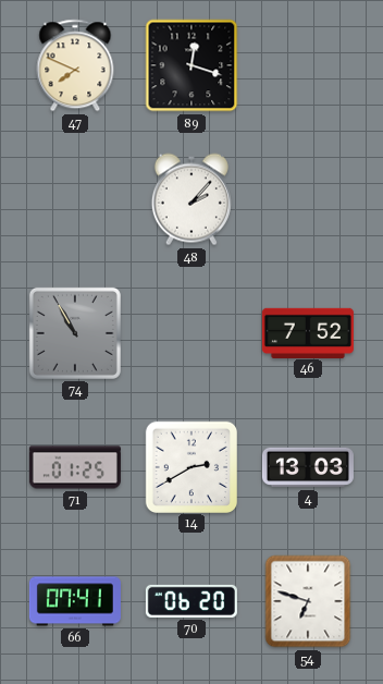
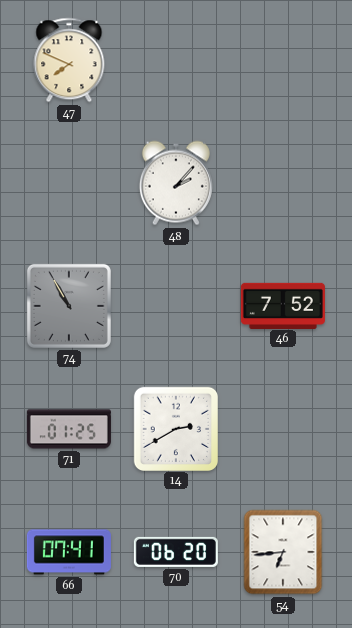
89: 12:18 -> none
4: 13:03 -> none
54: 6:48 -> 6:44
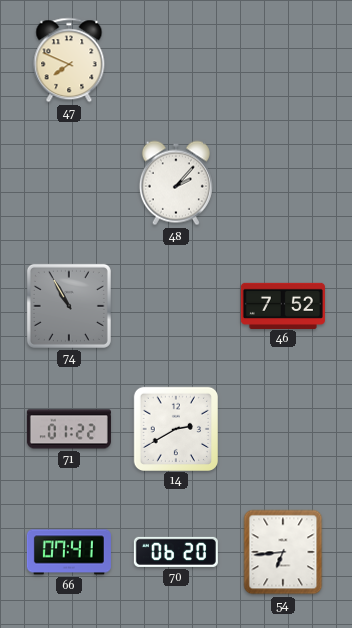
71: 01:25 -> 01:22
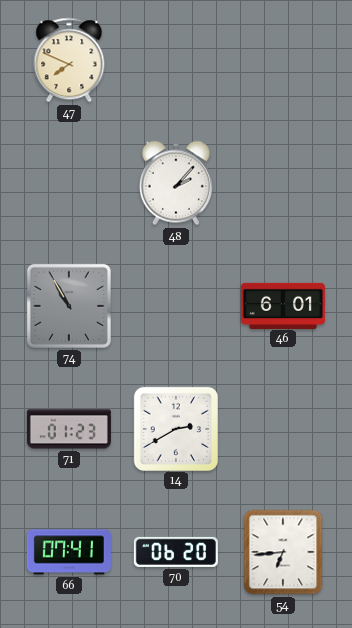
46: 7:52 -> 6:01
71: 01:22 -> 01:23
